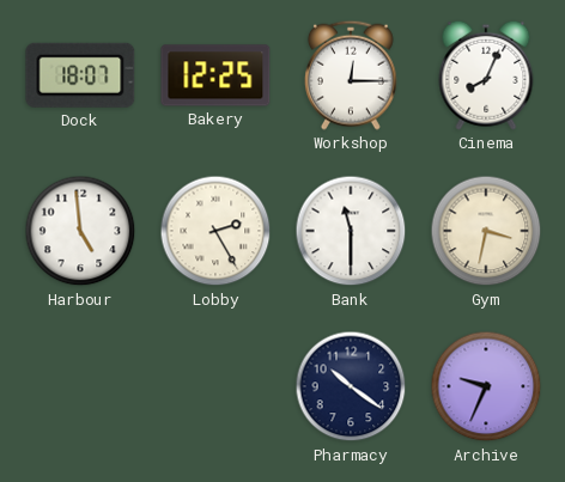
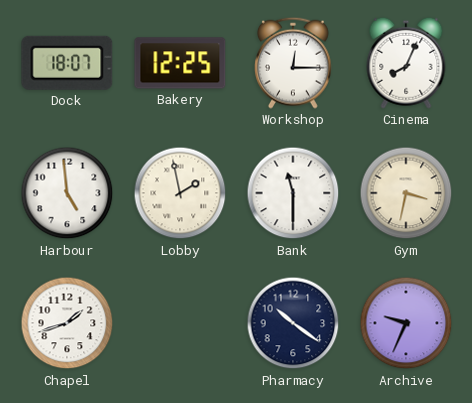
Lobby: 2:25 -> 1:58
Chapel: none -> 1:42
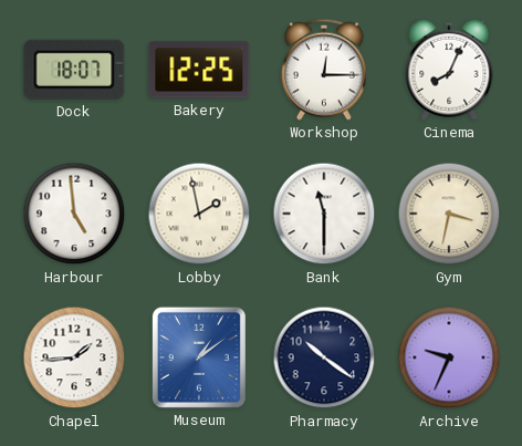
Chapel: 1:42 -> 1:44
Museum: none -> 1:09
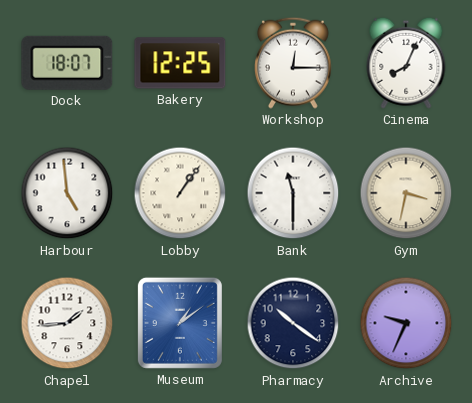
Lobby: 1:58 -> 1:06
